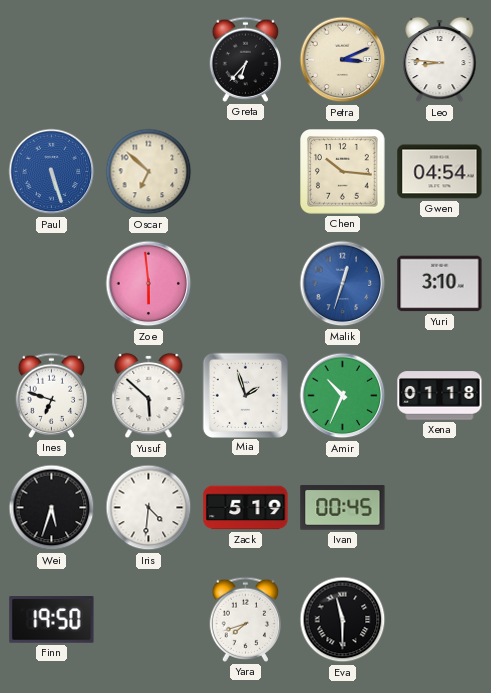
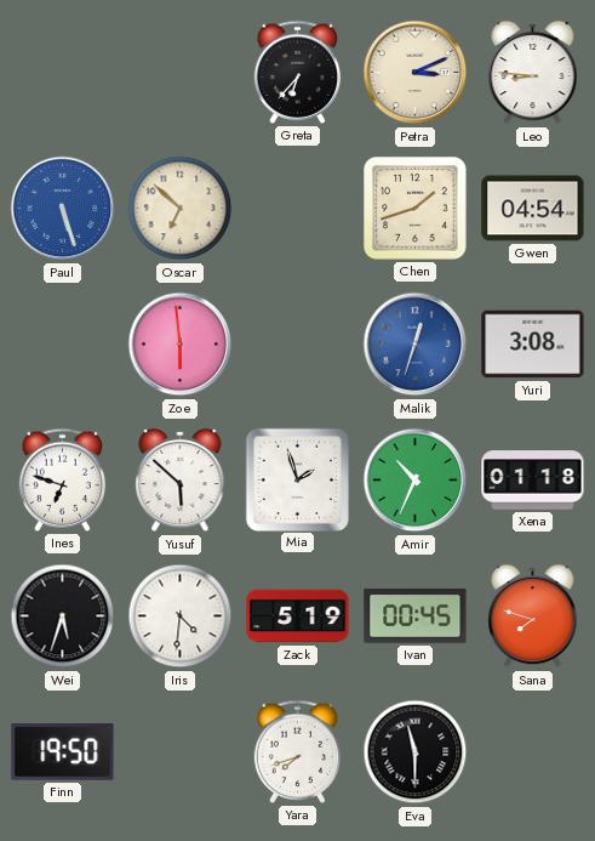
Chen: 10:16 -> 1:42
Yuri: 3:10 -> 3:08
Sana: none -> 7:48
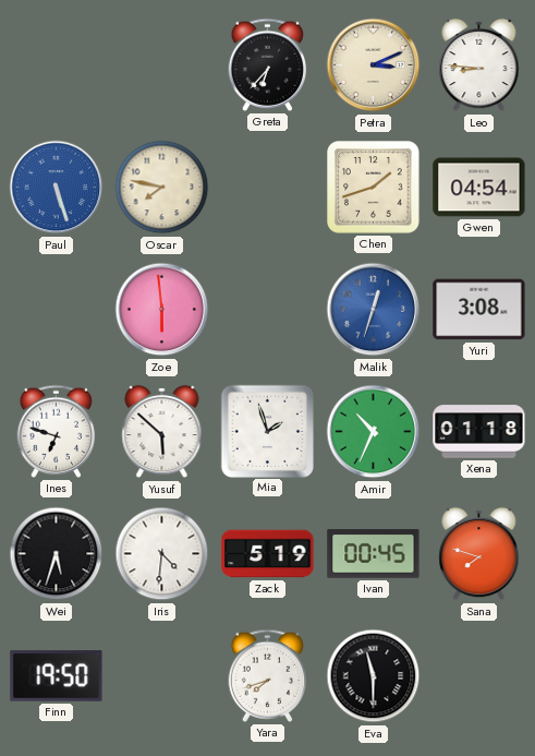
Oscar: 6:52 -> 7:47
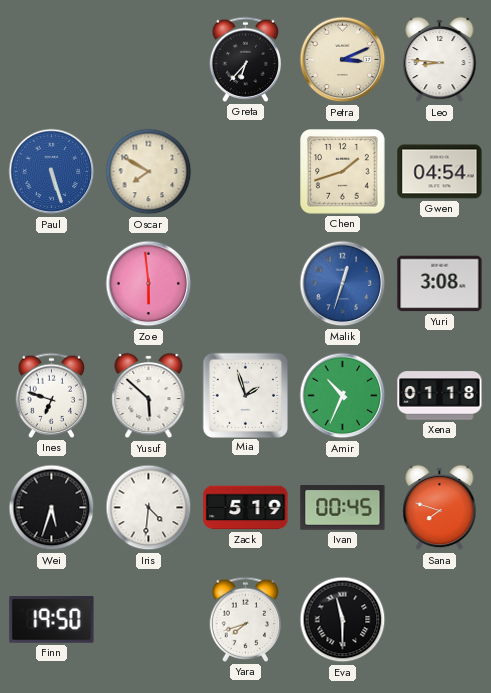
Oscar: 7:47 -> 7:50
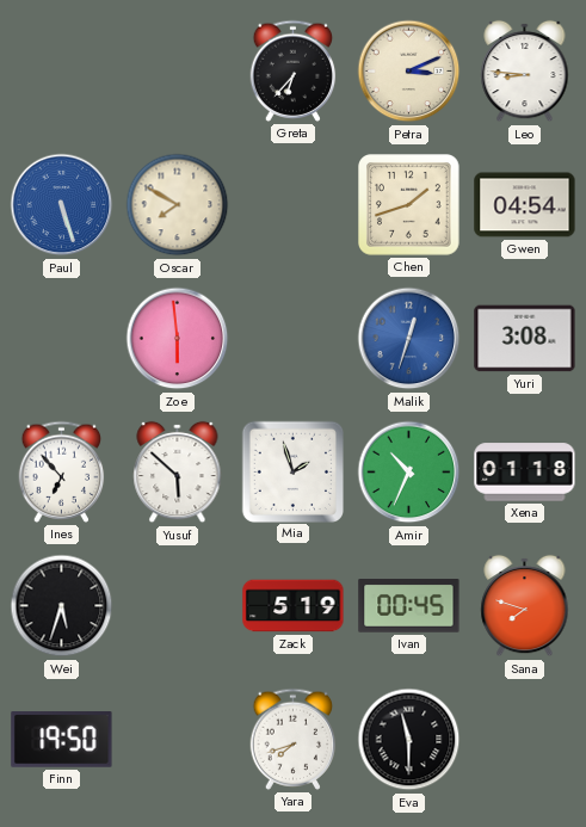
Ines: 6:48 -> 6:53
Iris: 4:31 -> none
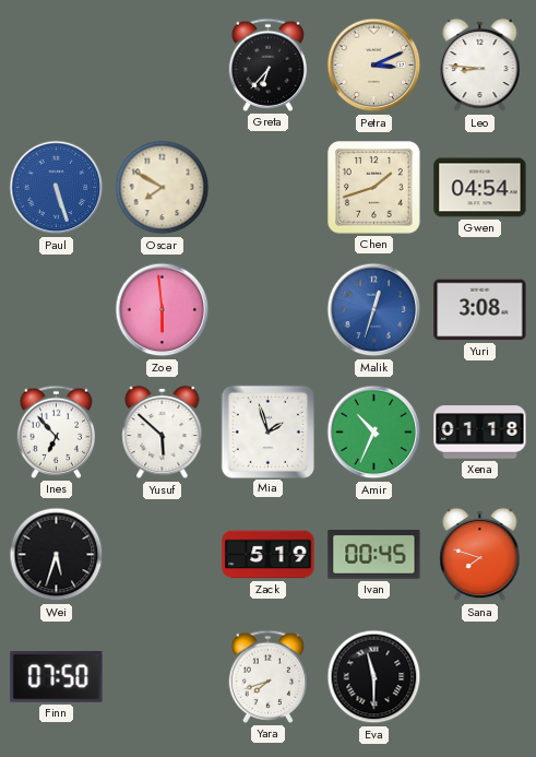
Finn: 19:50 -> 07:50
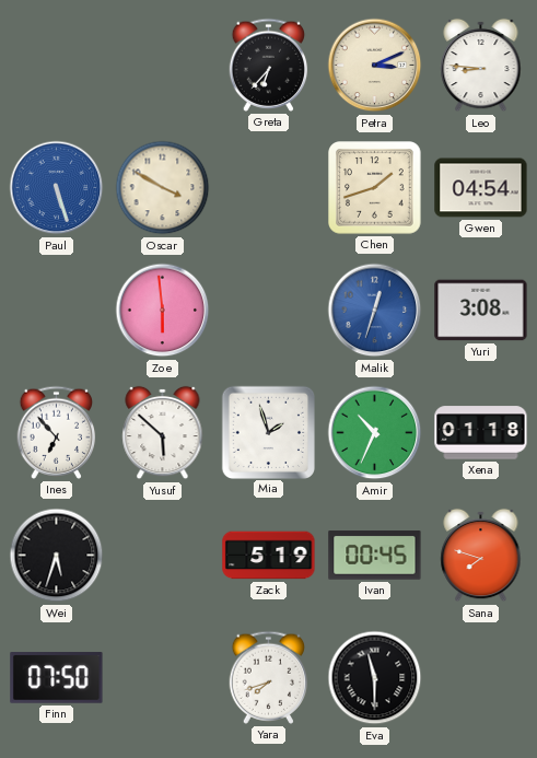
Oscar: 7:50 -> 3:50
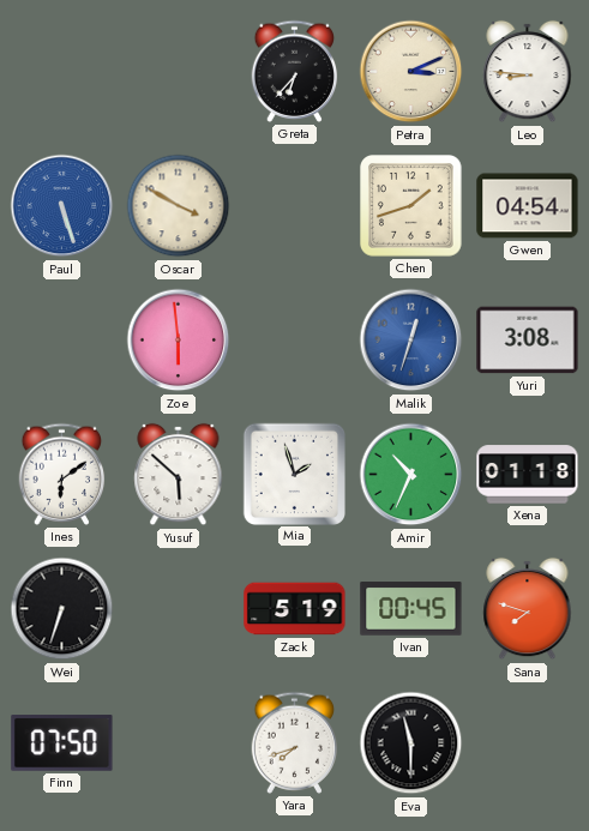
Ines: 6:53 -> 6:09
Wei: 5:33 -> 6:33
